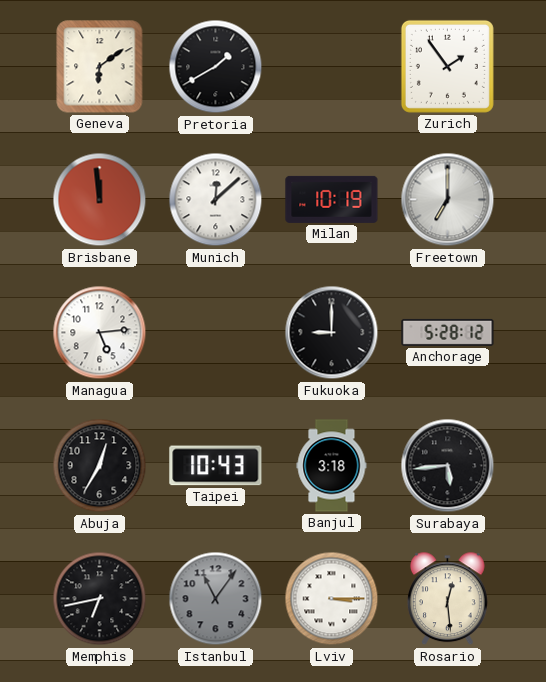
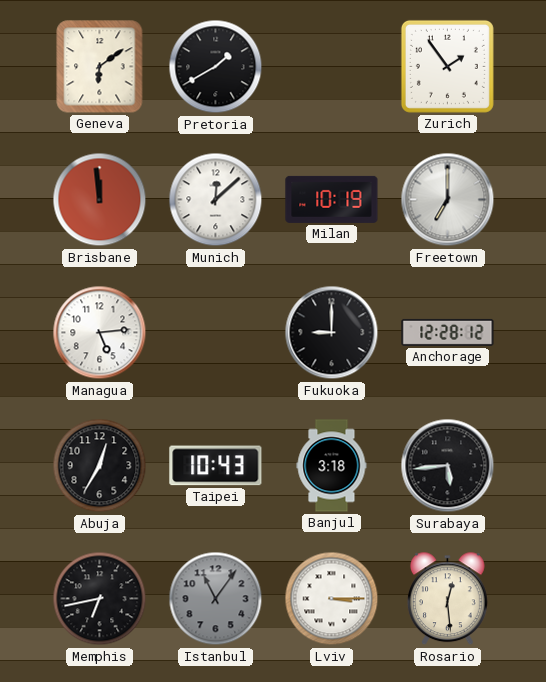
Anchorage: 5:28 -> 12:28
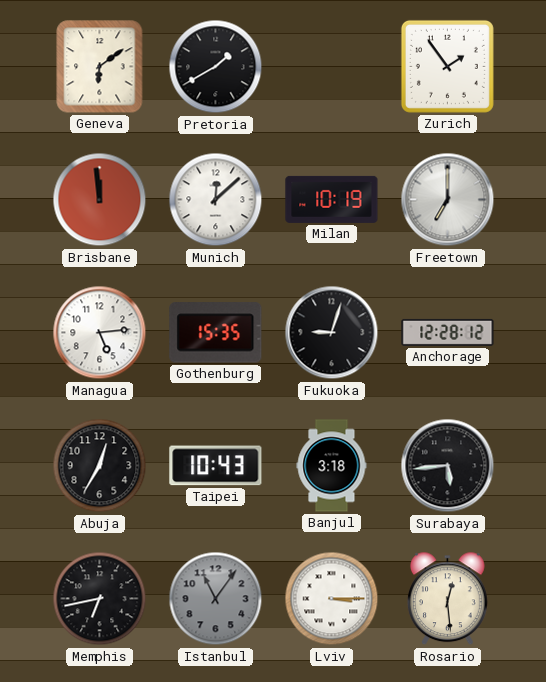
Gothenburg: none -> 15:35
Fukuoka: 9:00 -> 9:03
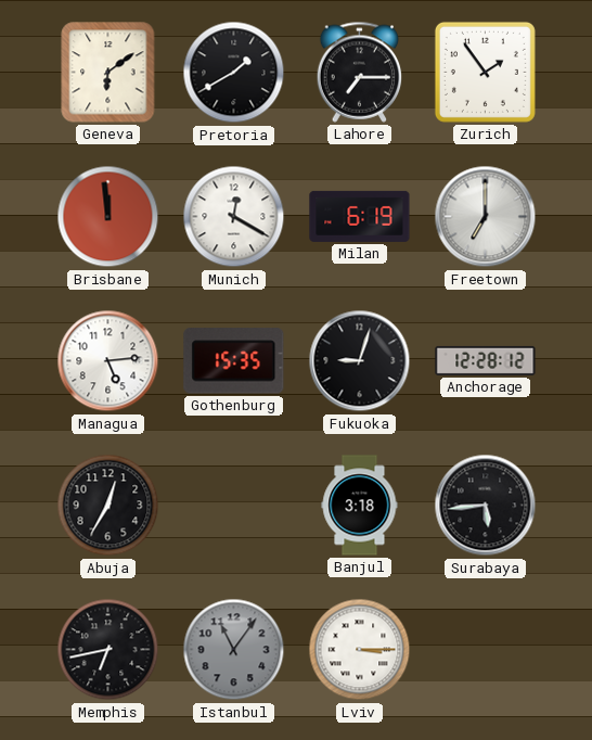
Lahore: none -> 7:15
Munich: 12:08 -> 12:20
Milan: 10:19 -> 6:19
Taipei: 10:43 -> none
Rosario: 12:29 -> none
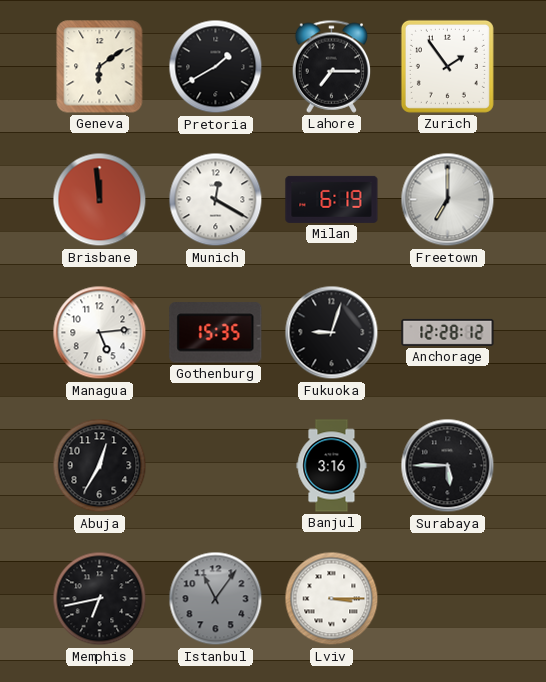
Banjul: 3:18 -> 3:16
Surabaya: 5:44 -> 5:45
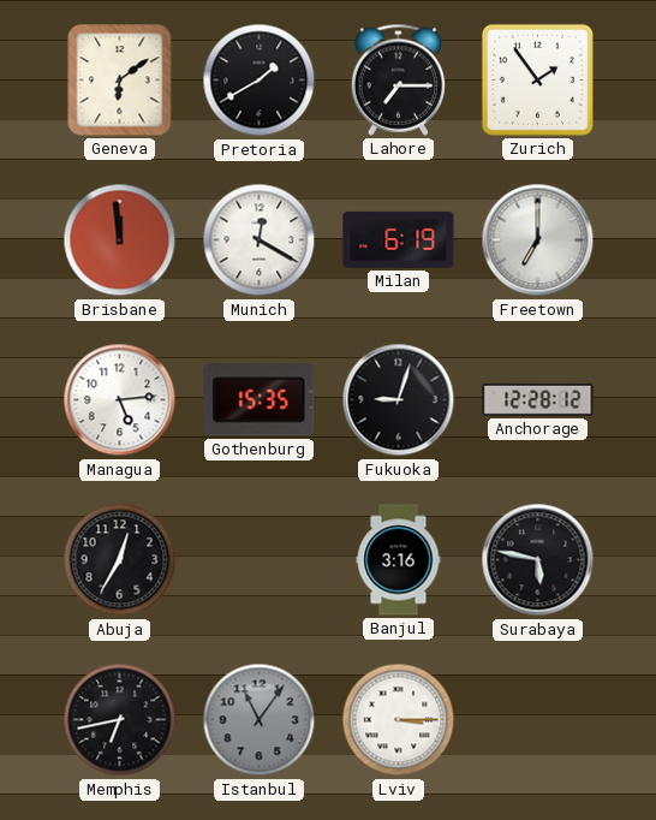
Surabaya: 5:45 -> 5:47
